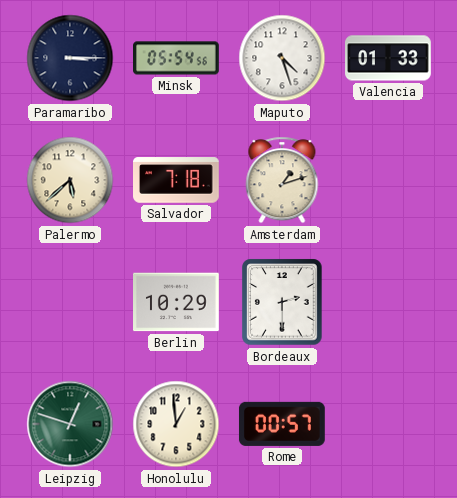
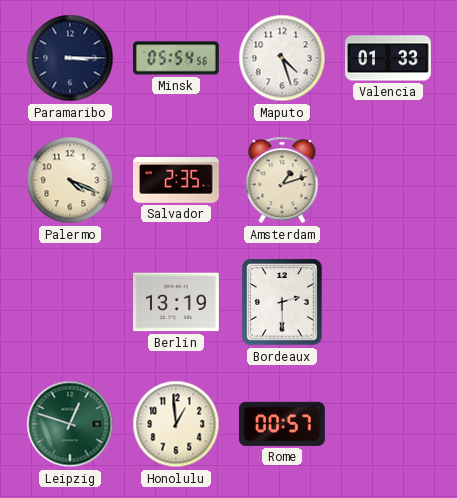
Palermo: 5:38 -> 4:19
Salvador: 7:18 -> 2:35
Berlin: 10:29 -> 13:19
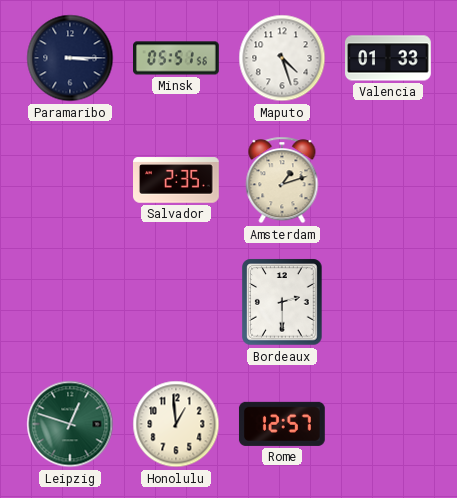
Minsk: 05:54 -> 05:51
Palermo: 4:19 -> none
Berlin: 13:19 -> none
Rome: 00:57 -> 12:57
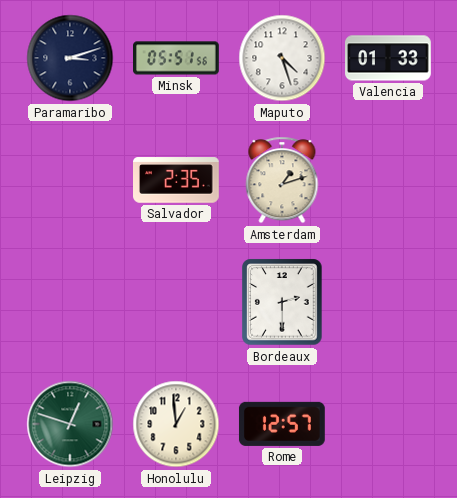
Paramaribo: 3:15 -> 3:12
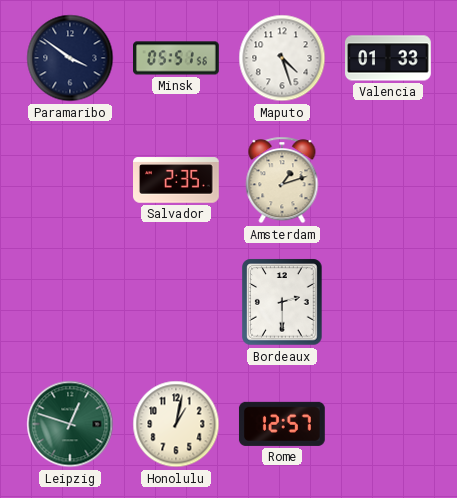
Paramaribo: 3:12 -> 3:51
Honolulu: 12:59 -> 1:02
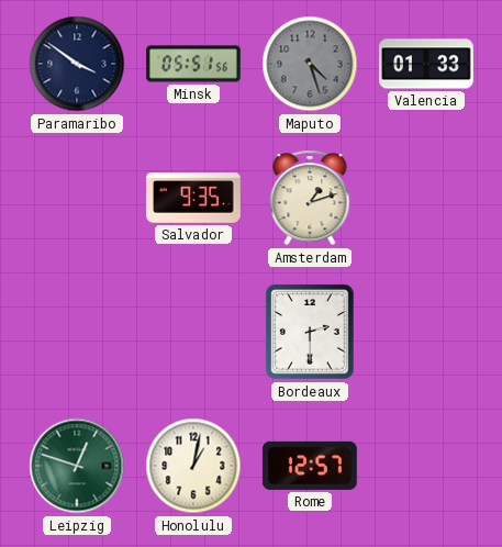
Maputo dial: white -> grey
Salvador: 2:35 -> 9:35
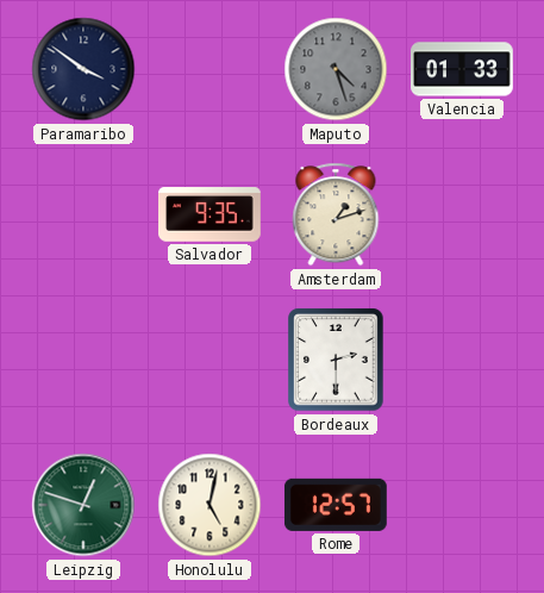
Minsk: 05:51 -> none
Honolulu: 1:02 -> 5:02
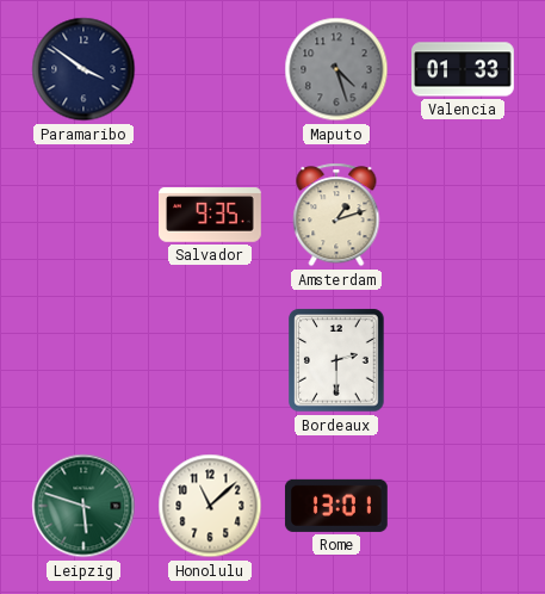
Leipzig: 12:48 -> 5:48
Honolulu: 5:02 -> 11:08
Rome: 12:57 -> 13:01
